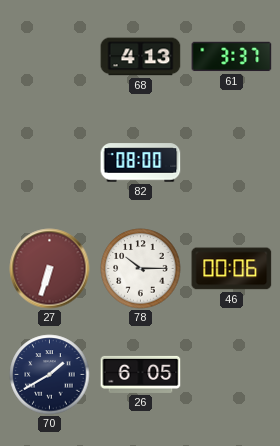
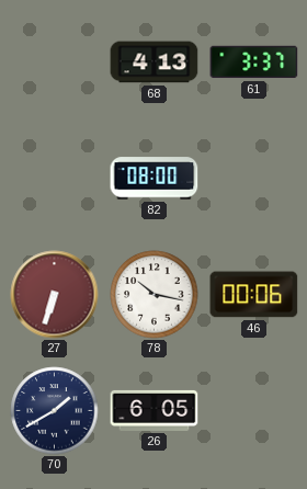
78: 10:15 -> 10:17
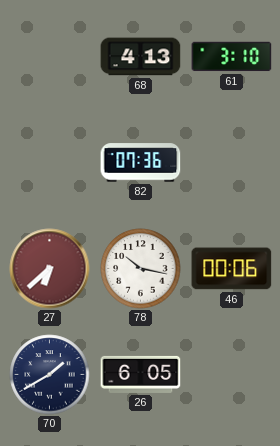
61: 3:37 -> 3:10
82: 08:00 -> 07:36
27: 6:33 -> 6:38
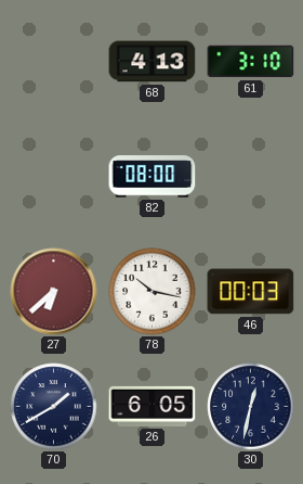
82: 07:36 -> 08:00
46: 00:06 -> 00:03
30: none -> 12:32
